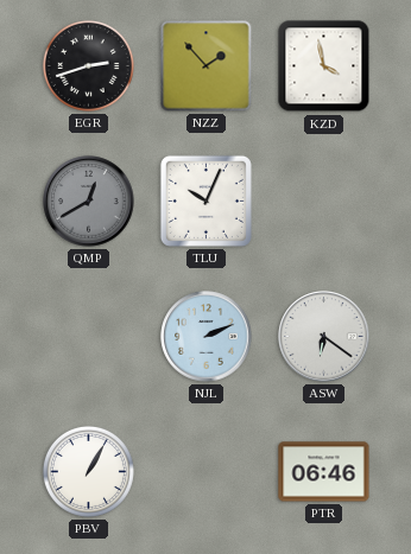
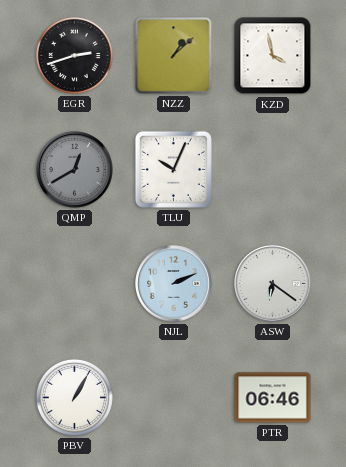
NZZ: 1:53 -> 1:08
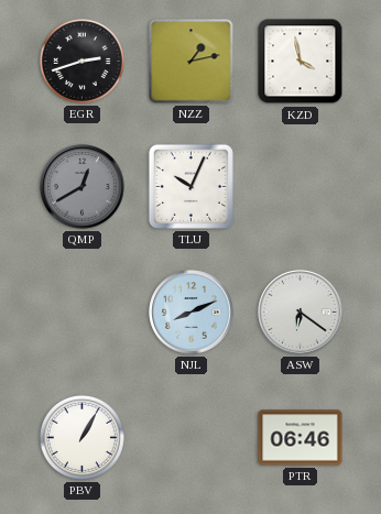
NZZ: 1:08 -> 1:13
NJL: 2:11 -> 8:11
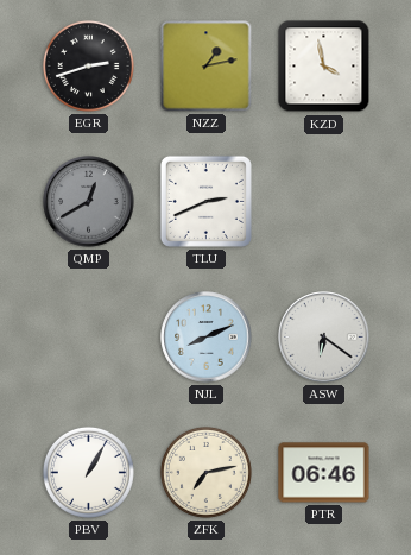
TLU: 10:04 -> 2:41
ZFK: none -> 7:13
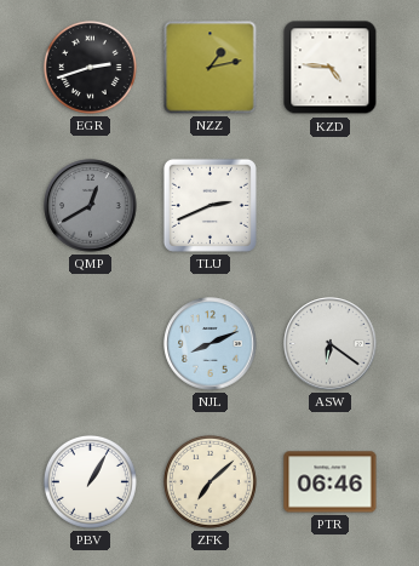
KZD: 3:58 -> 4:46
ZFK: 7:13 -> 7:08
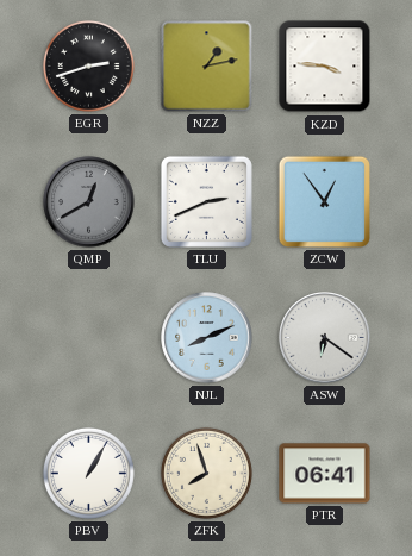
KZD: 4:46 -> 3:46
ZCW: none -> 12:54
ZFK: 7:08 -> 7:57
PTR: 06:46 -> 06:41
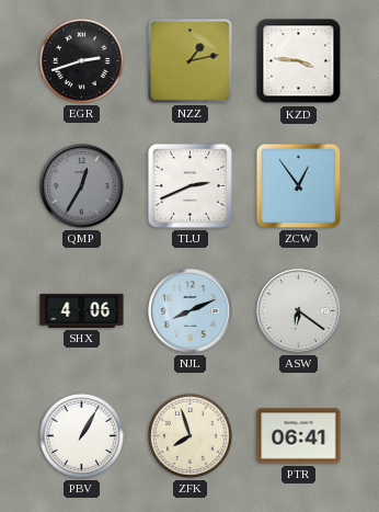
QMP: 12:40 -> 12:35
SHX: none -> 4:06
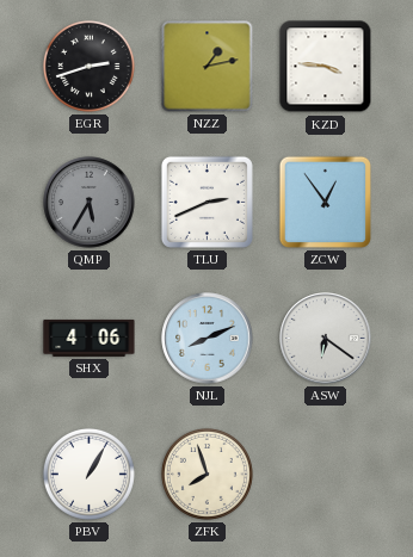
QMP: 12:35 -> 5:35
PTR: 06:41 -> none
